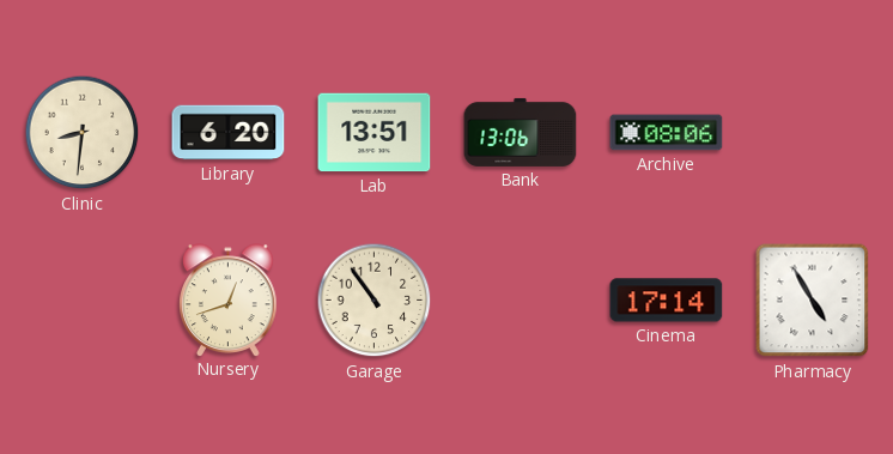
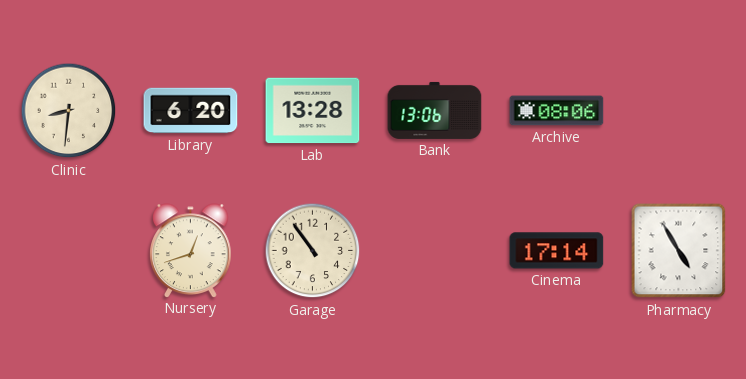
Lab: 13:51 -> 13:28
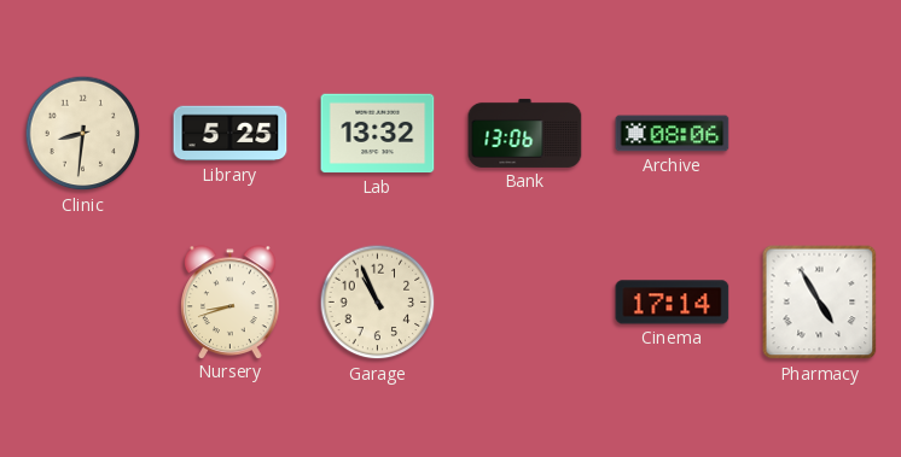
Library: 6:20 -> 5:25
Lab: 13:28 -> 13:32
Nursery: 12:42 -> 8:42
Garage: 10:54 -> 10:56
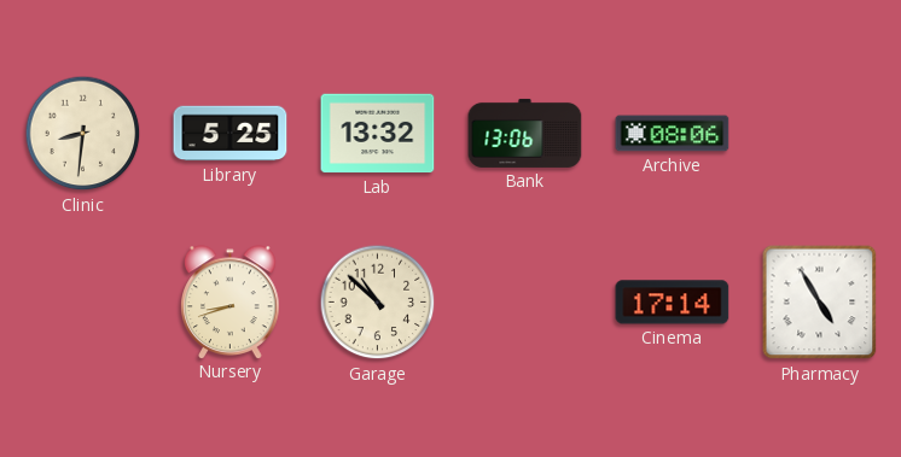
Garage: 10:56 -> 10:52
